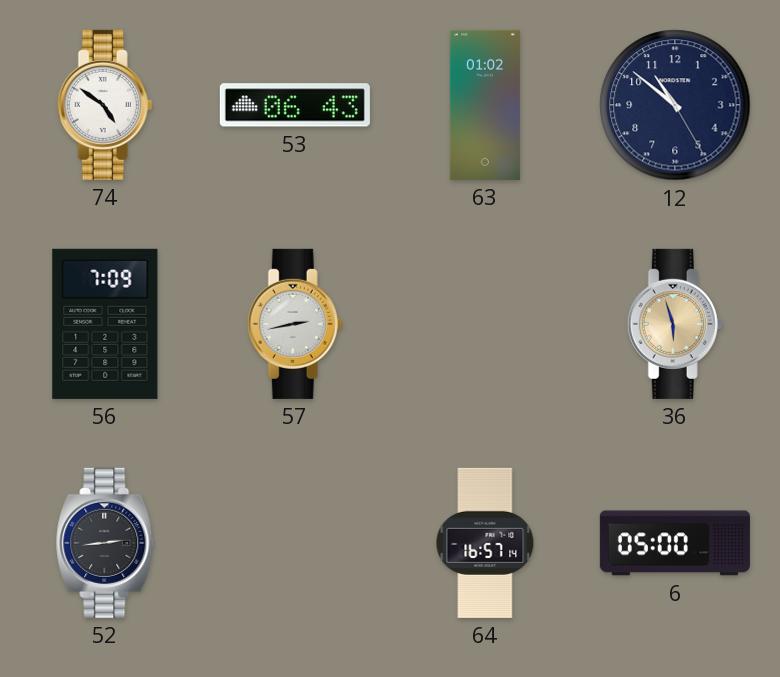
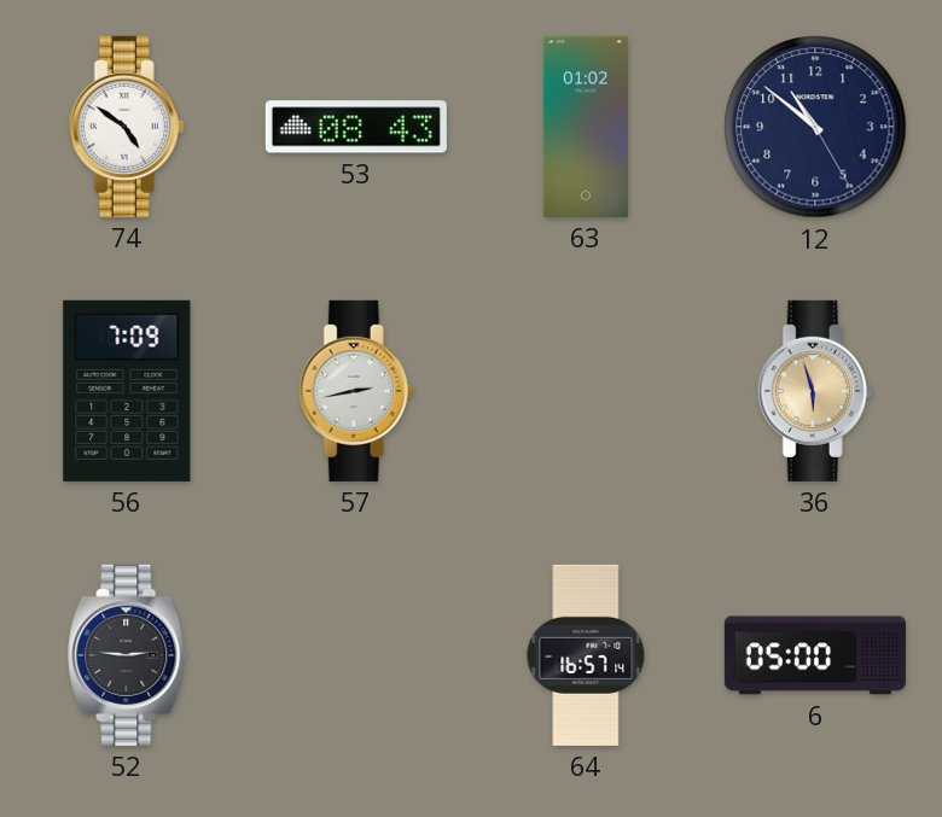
53: 06:43 -> 08:43
52: 2:44 -> 2:46
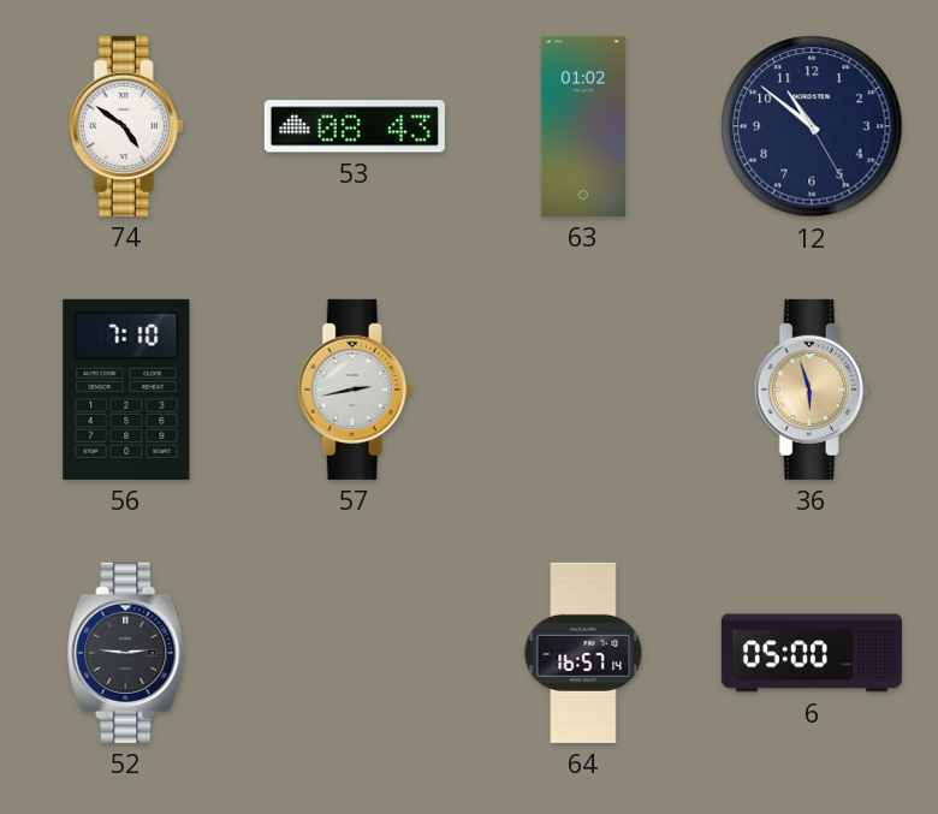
56: 7:09 -> 7:10
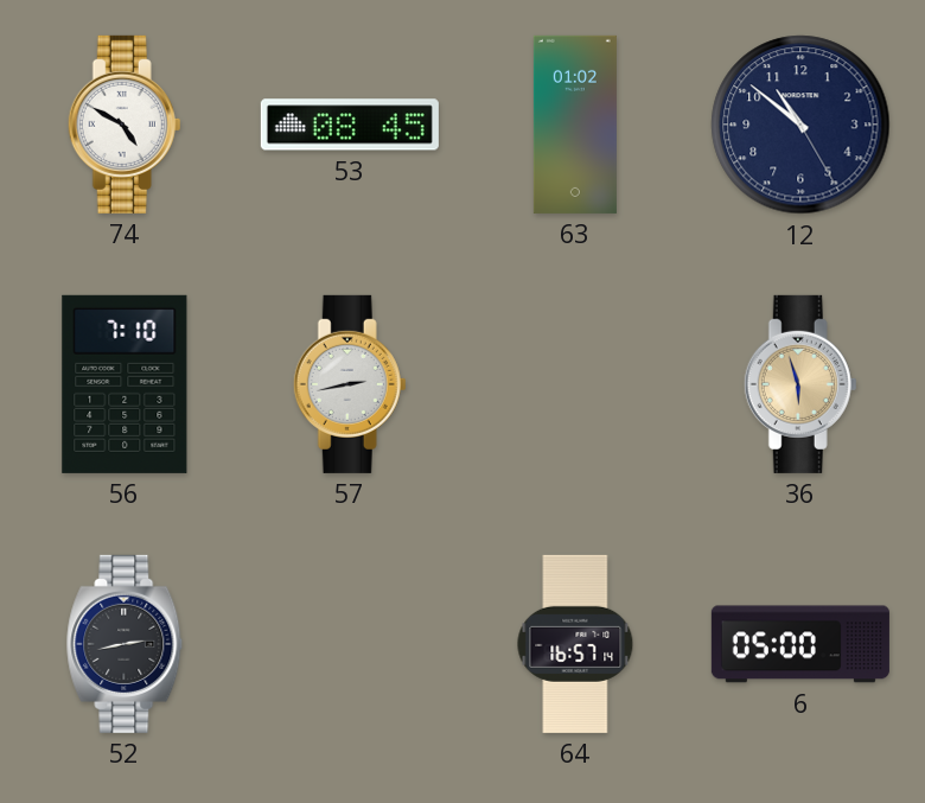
74: 4:51 -> 4:50
53: 08:43 -> 08:45
52: 2:46 -> 2:43
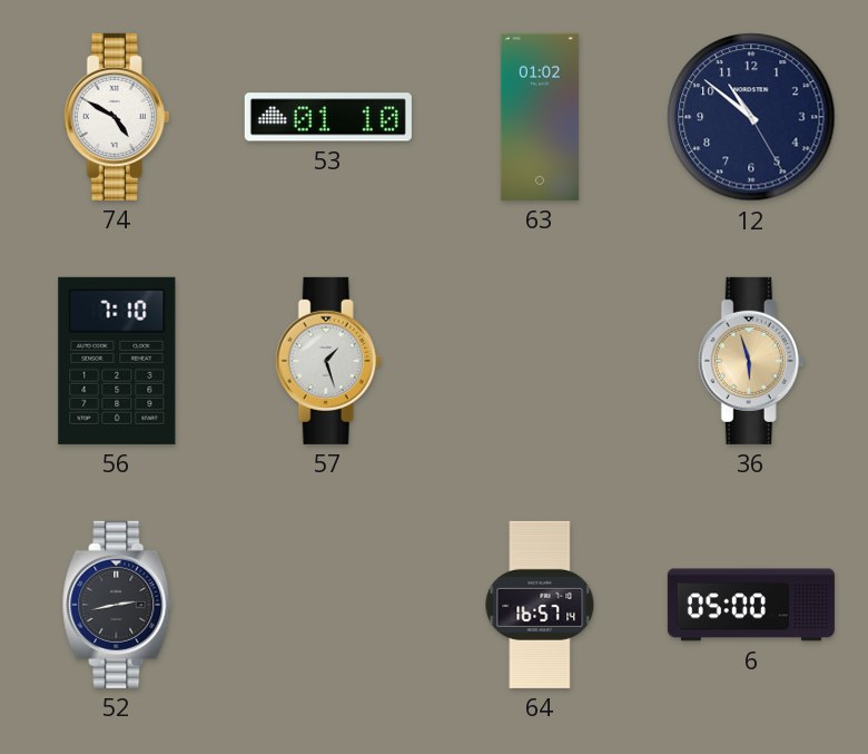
53: 08:45 -> 01:10
57: 2:43 -> 1:27
